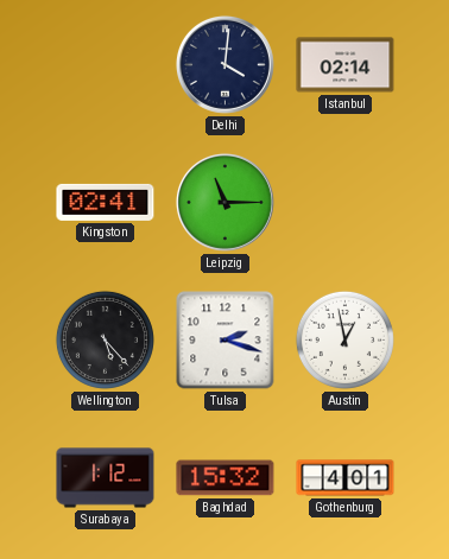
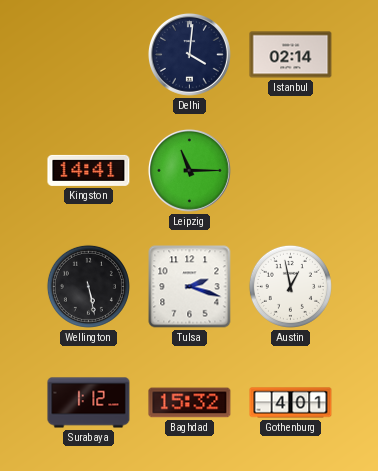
Kingston: 02:41 -> 14:41
Wellington: 5:23 -> 5:28
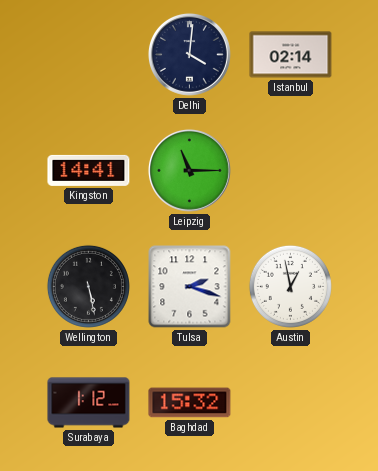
Gothenburg: 4:01 -> none
